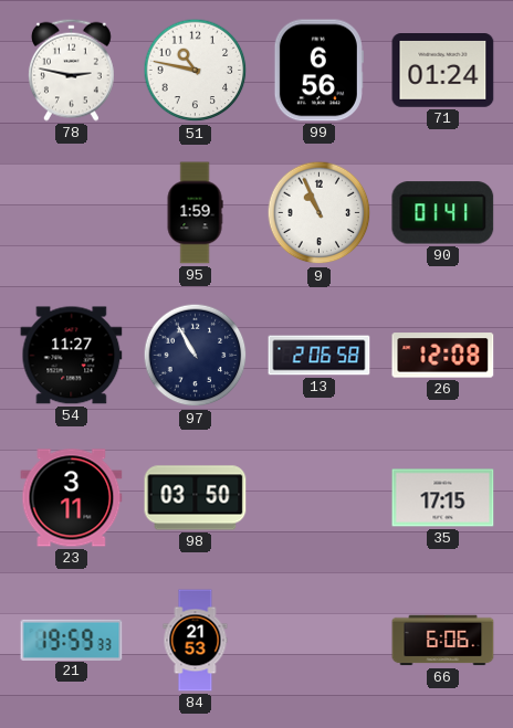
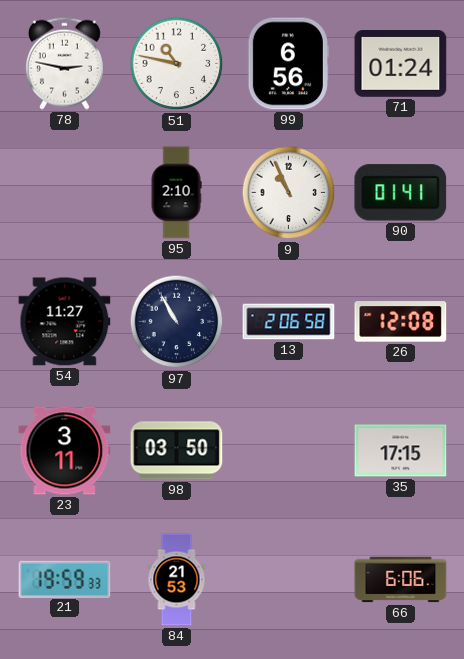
95: 1:59 -> 2:10
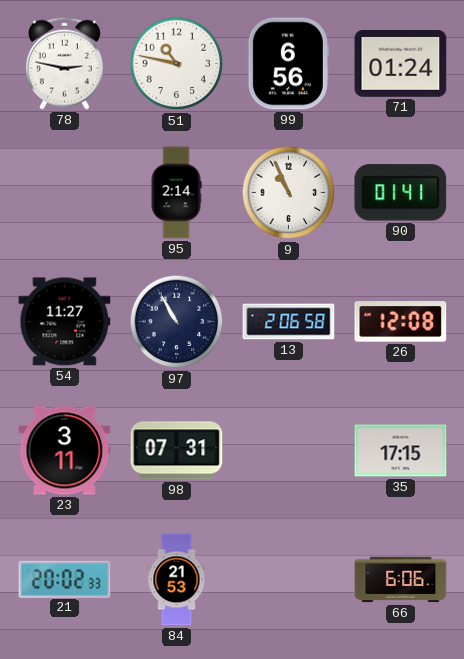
95: 2:10 -> 2:14
98: 03:50 -> 07:31
21: 19:59 -> 20:02
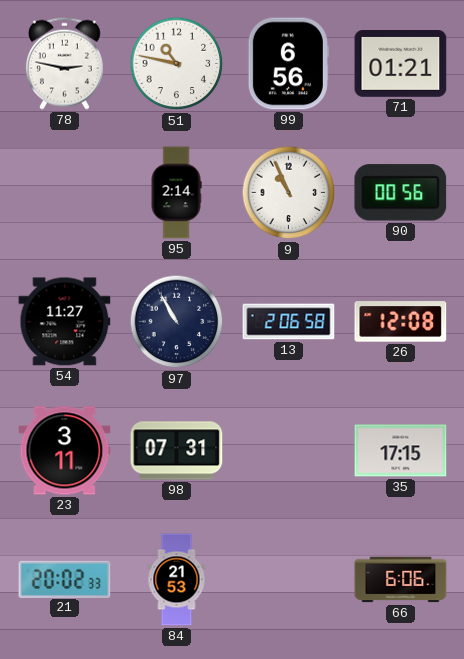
71: 01:24 -> 01:21
90: 01:41 -> 00:56
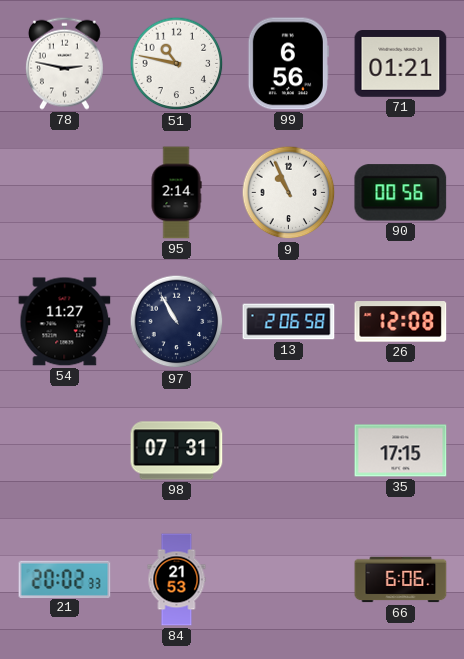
23: 3:11 -> none
